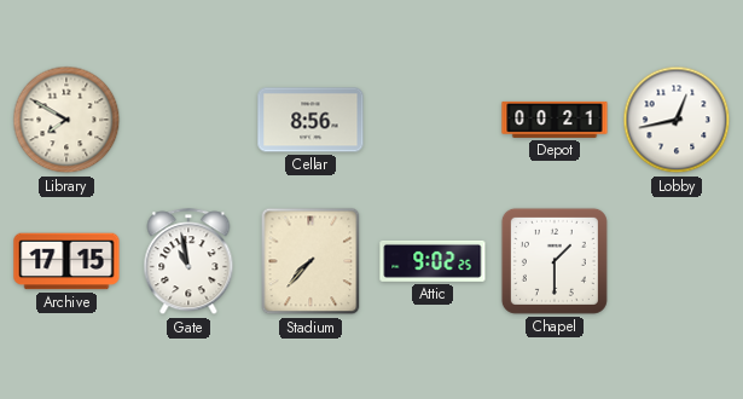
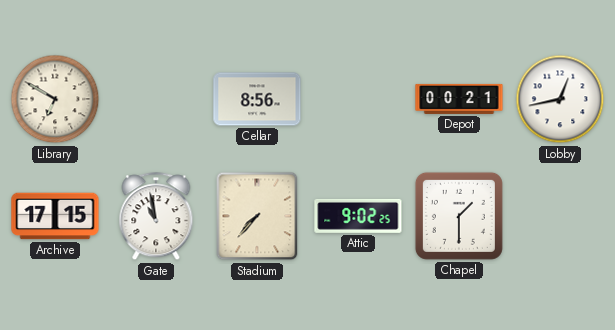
Library: 7:50 -> 6:50
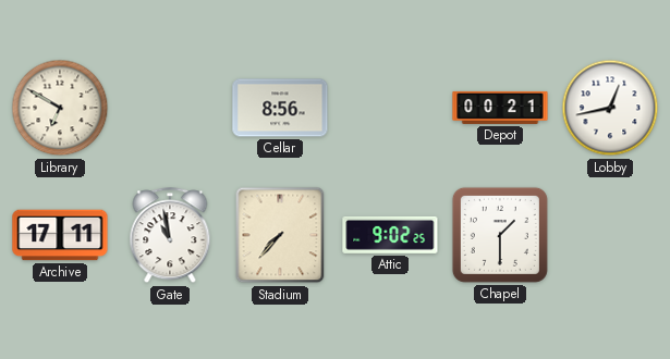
Archive: 17:15 -> 17:11
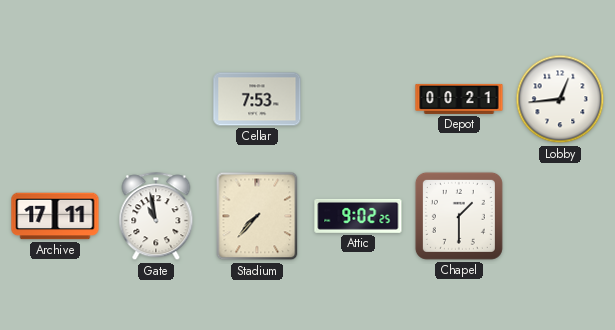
Library: 6:50 -> none
Cellar: 8:56 -> 7:53
Lobby: 12:43 -> 12:44
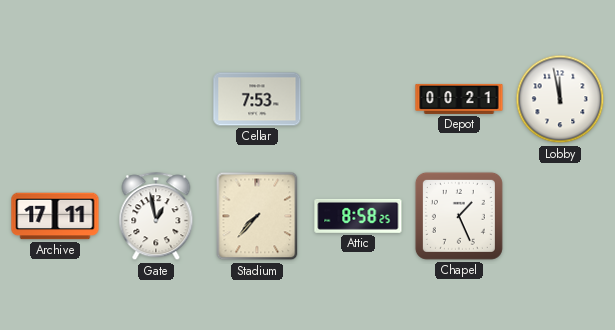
Lobby: 12:44 -> 11:58
Gate: 10:58 -> 12:58
Attic: 9:02 -> 8:58
Chapel: 1:30 -> 1:26
